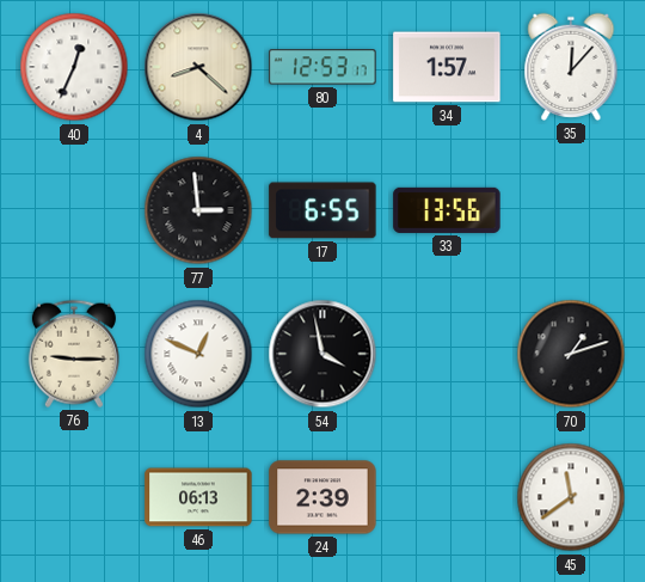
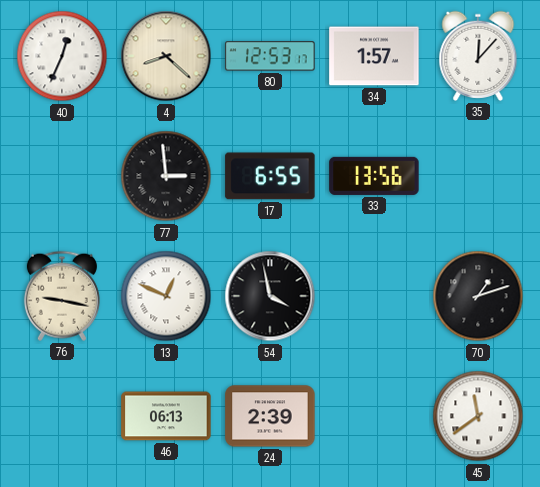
76: 9:15 -> 9:17
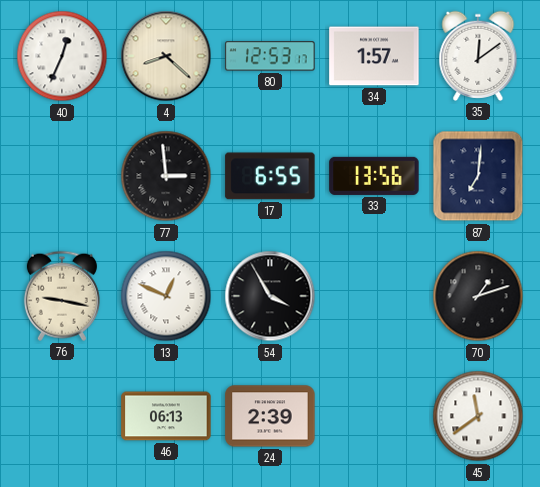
35: 12:07 -> 12:09
87: none -> 7:01
54: 3:58 -> 3:55
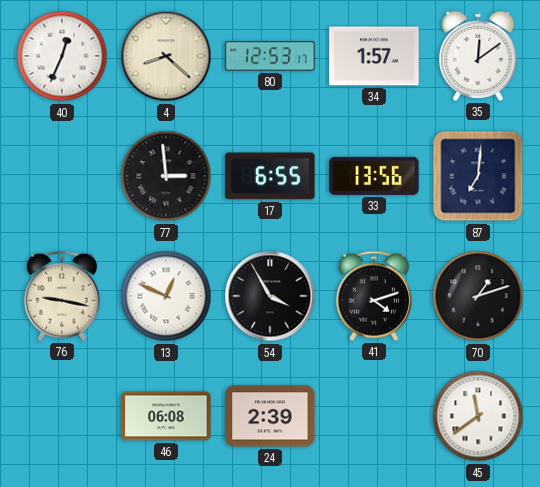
41: none -> 4:12
46: 06:13 -> 06:08
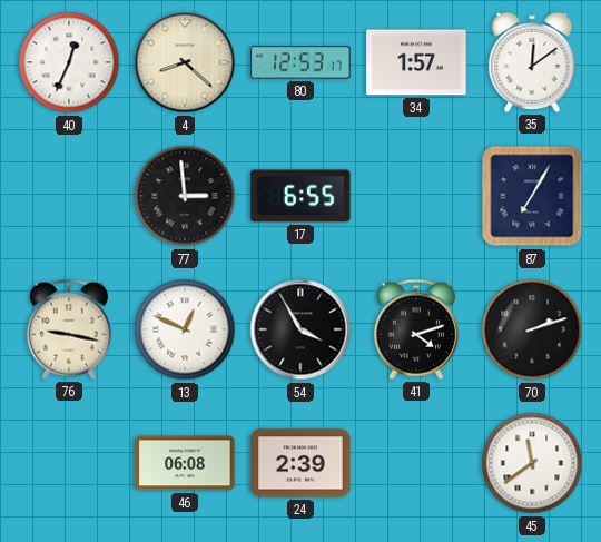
33: 13:56 -> none
87: 7:01 -> 7:05
70: 1:12 -> 2:12
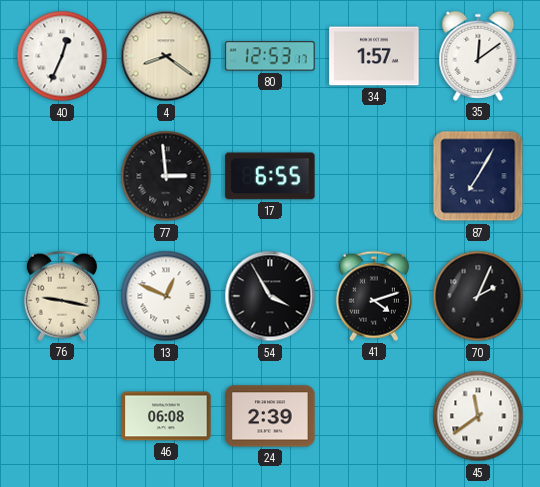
4: 8:22 -> 8:21
70: 2:12 -> 2:04
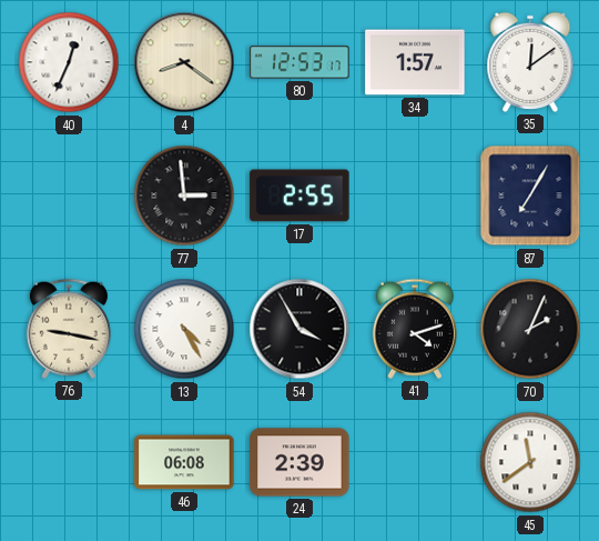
17: 6:55 -> 2:55
13: 12:49 -> 4:25
